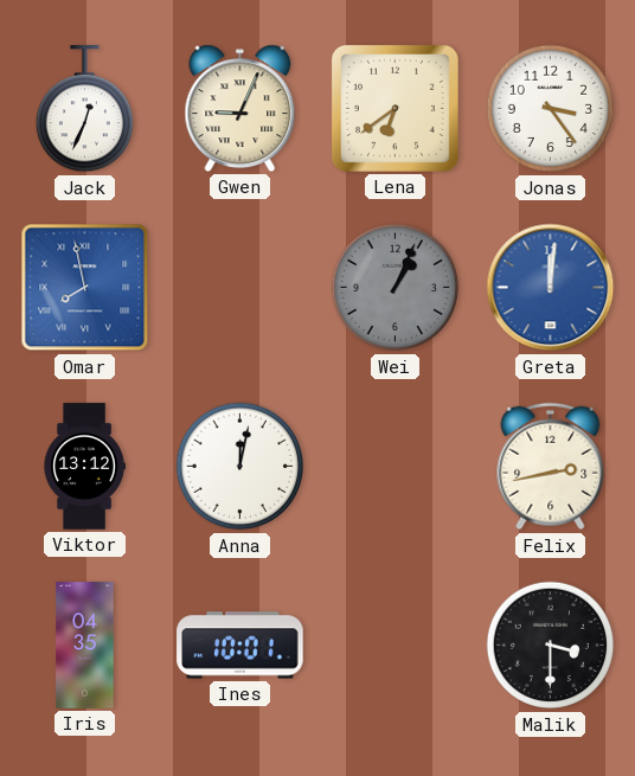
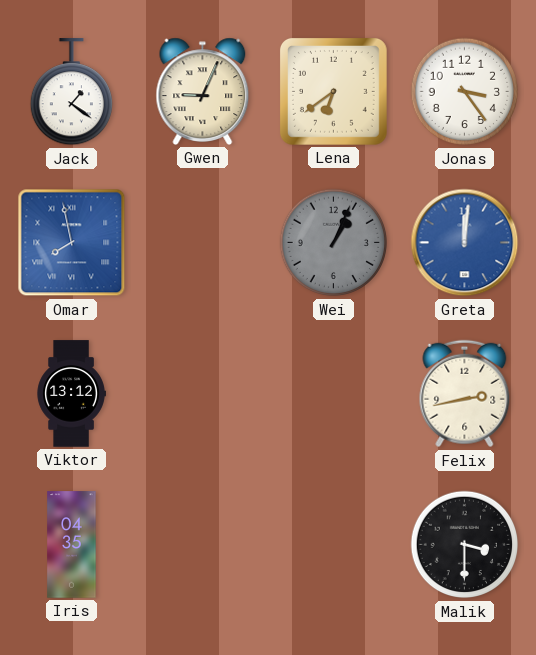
Jack: 12:34 -> 1:21
Anna: 12:02 -> none
Ines: 10:01 -> none
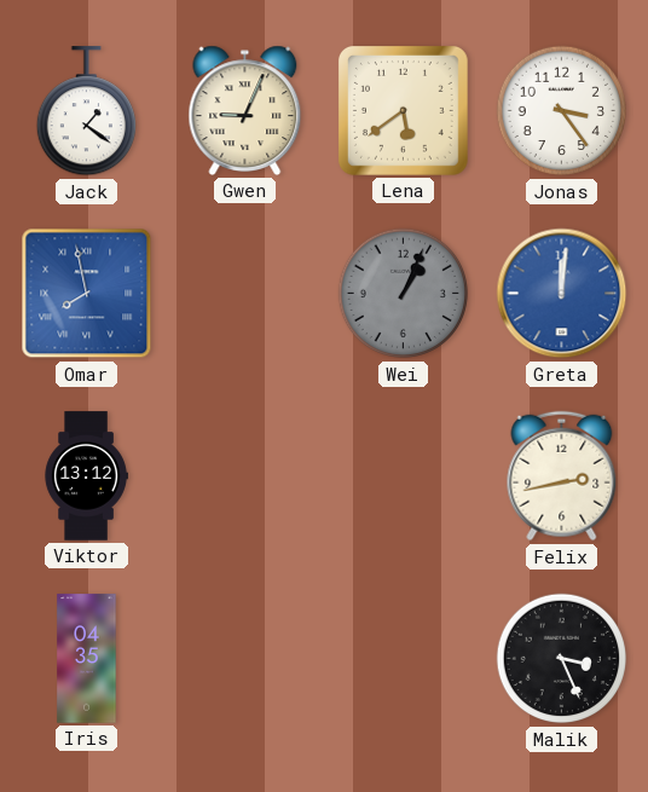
Lena: 6:39 -> 5:39
Malik: 3:30 -> 3:26
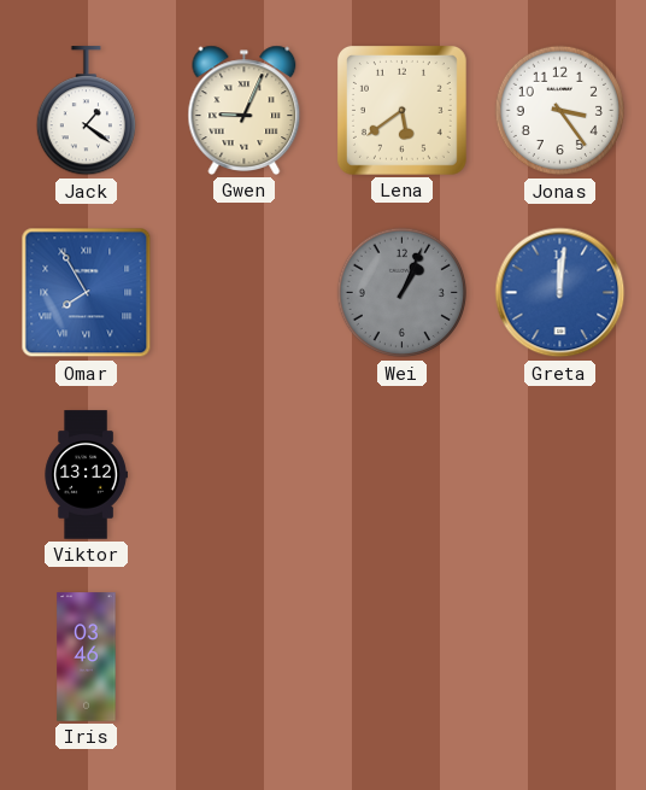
Omar: 7:58 -> 7:55
Felix: 2:43 -> none
Iris: 04:35 -> 03:46
Malik: 3:26 -> none
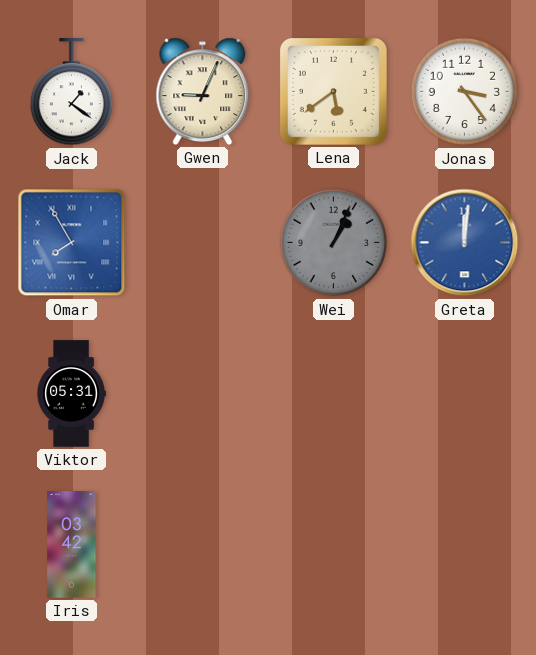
Viktor: 13:12 -> 05:31
Iris: 03:46 -> 03:42
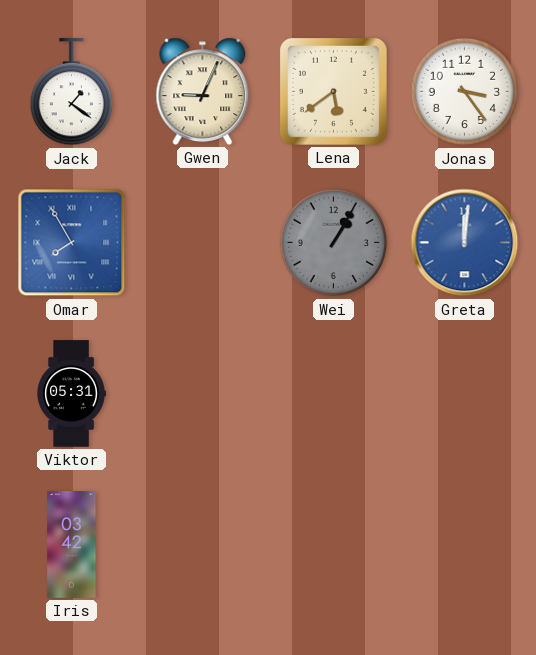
Wei: 1:04 -> 1:05
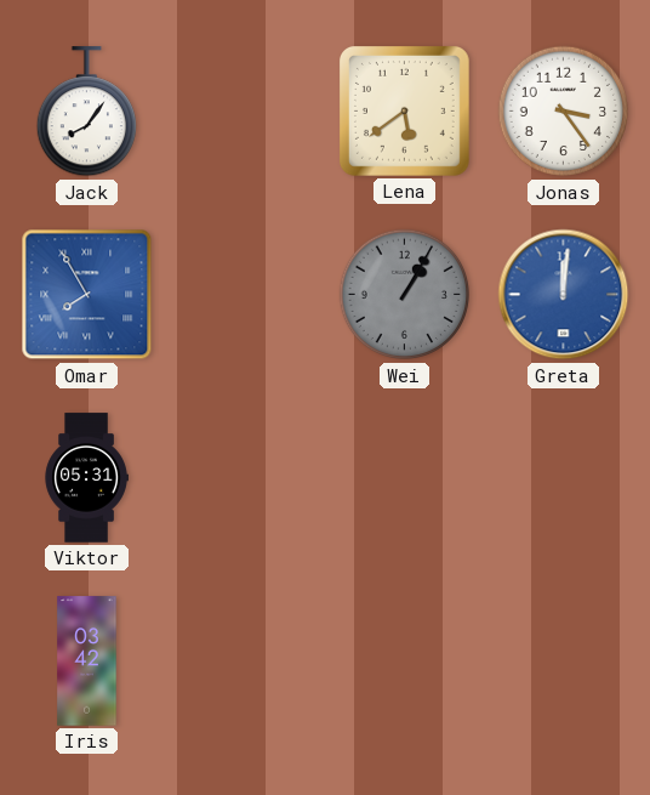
Jack: 1:21 -> 8:06
Gwen: 9:04 -> none
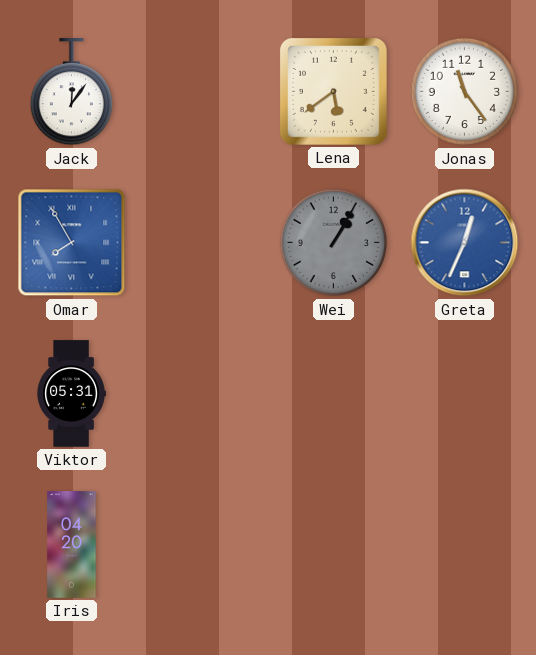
Jack: 8:06 -> 12:06
Jonas: 3:24 -> 11:24
Greta: 12:01 -> 12:34
Iris: 03:42 -> 04:20
